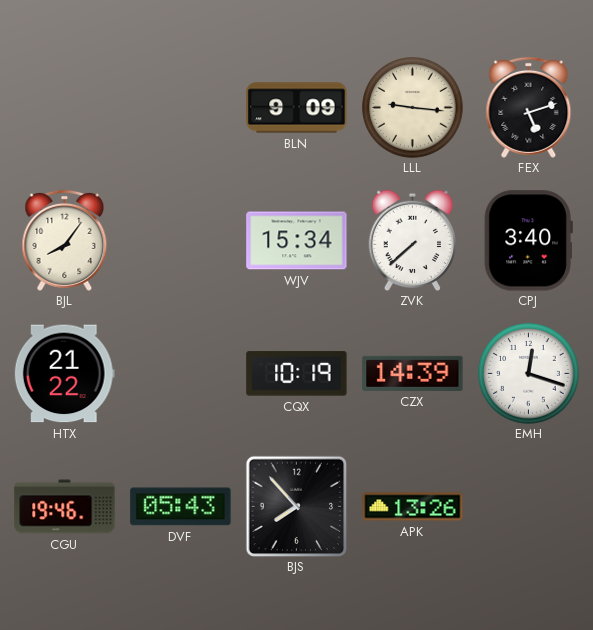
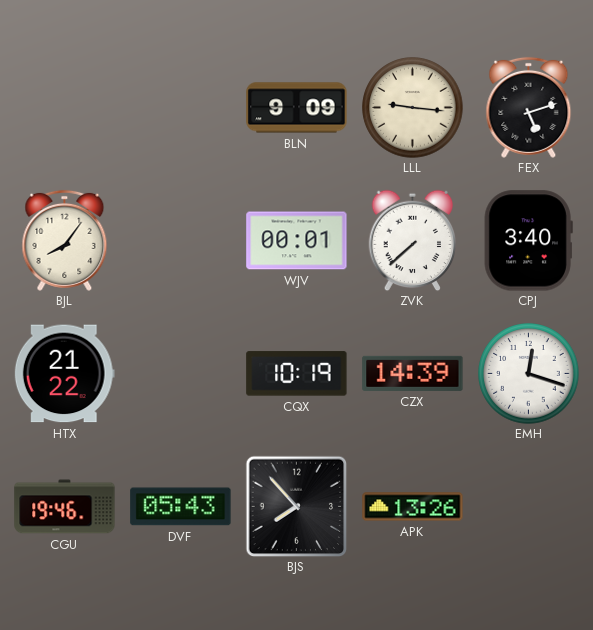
WJV: 15:34 -> 00:01
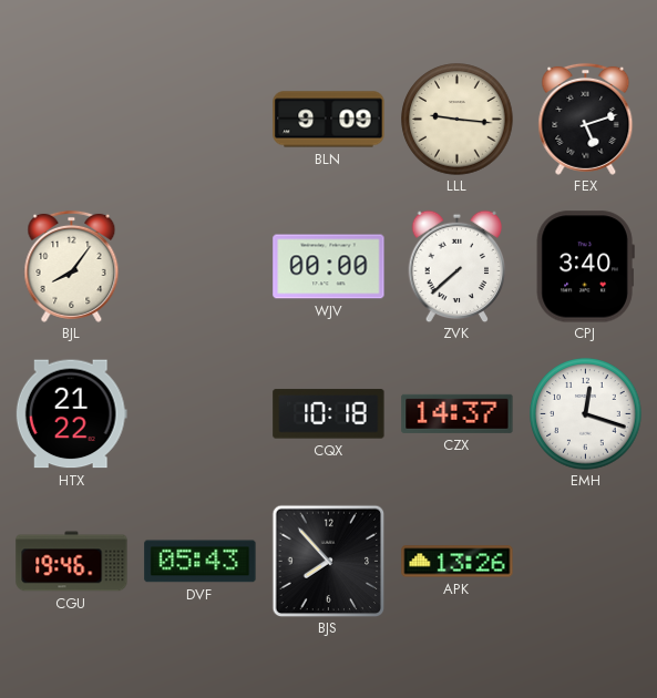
WJV: 00:01 -> 00:00
CQX: 10:19 -> 10:18
CZX: 14:39 -> 14:37
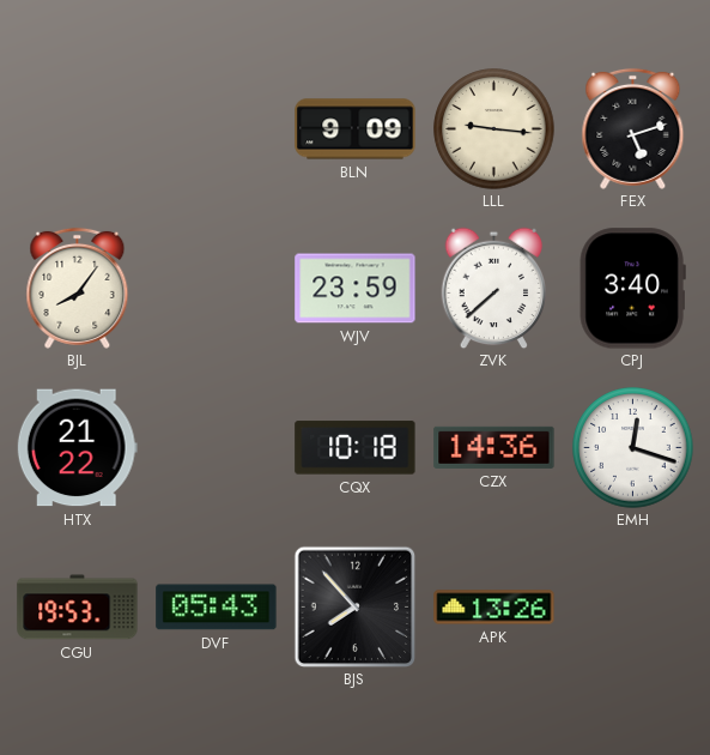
WJV: 00:00 -> 23:59
CZX: 14:37 -> 14:36
CGU: 19:46 -> 19:53
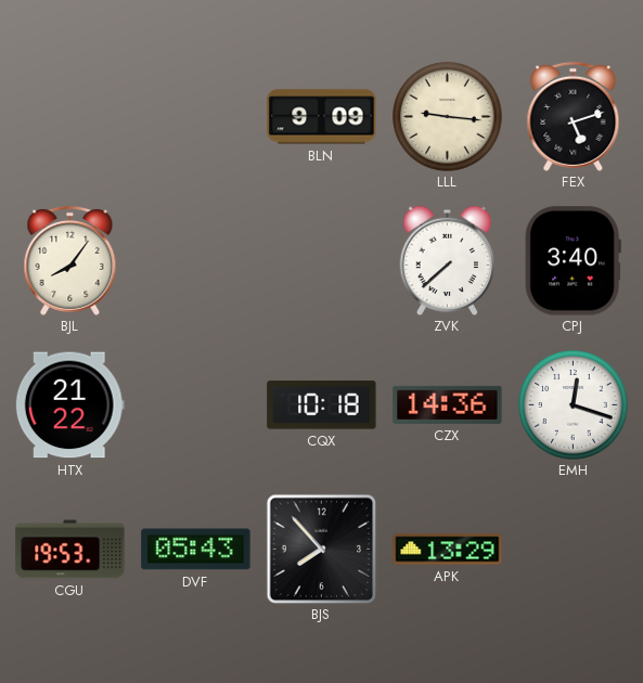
WJV: 23:59 -> none
APK: 13:26 -> 13:29
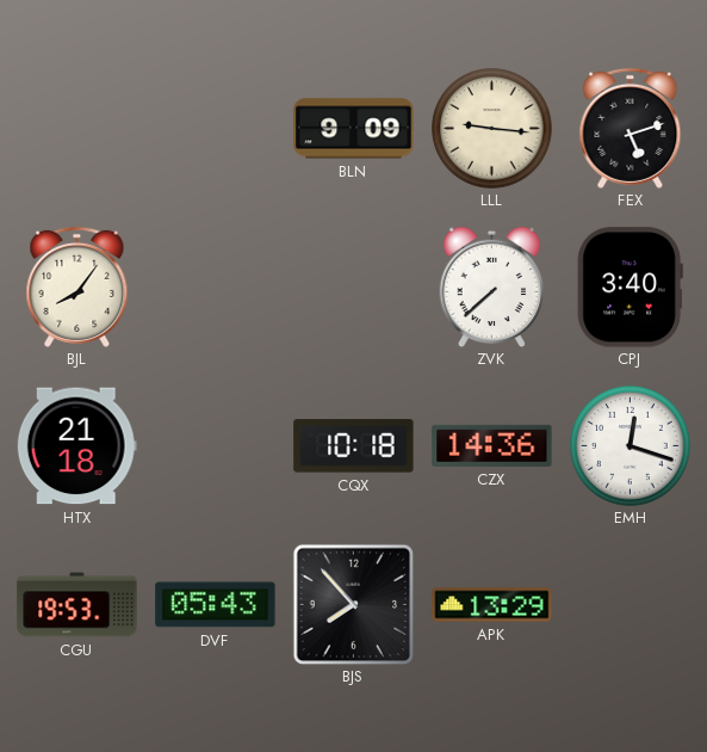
HTX: 21:22 -> 21:18
